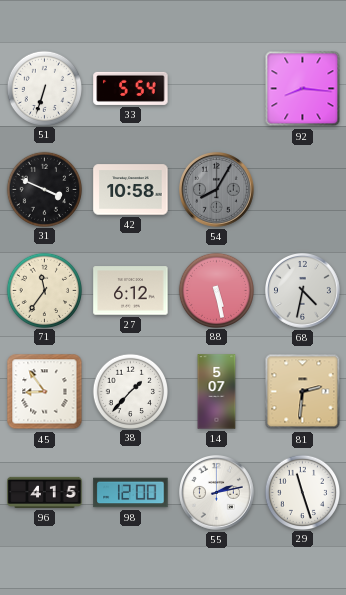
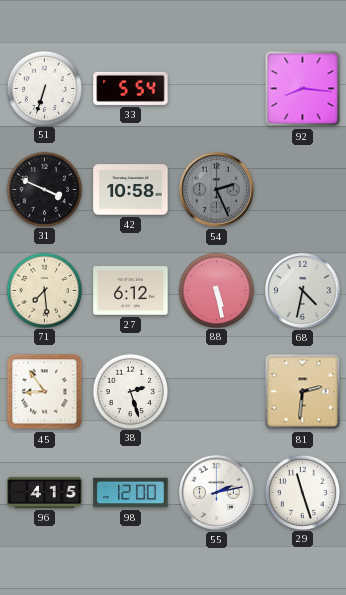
54: 8:05 -> 2:26
71: 11:36 -> 7:29
38: 1:37 -> 2:27
14: 5:07 -> none
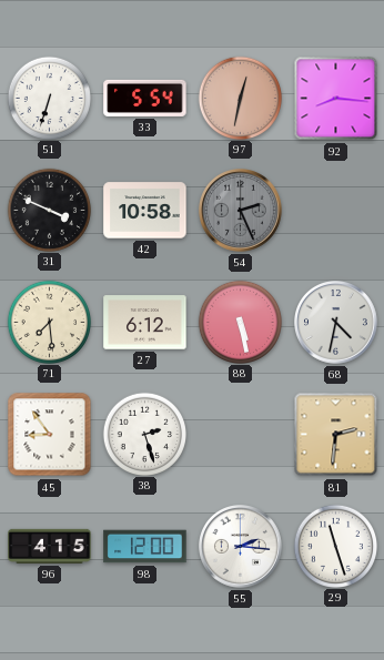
97: none -> 12:32
55: 2:13 -> 2:16
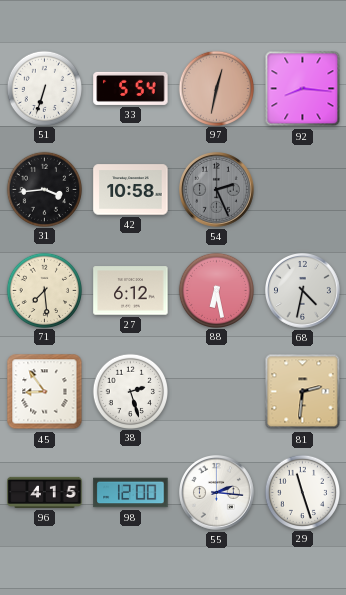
31: 3:49 -> 3:44
88: 5:28 -> 6:28
